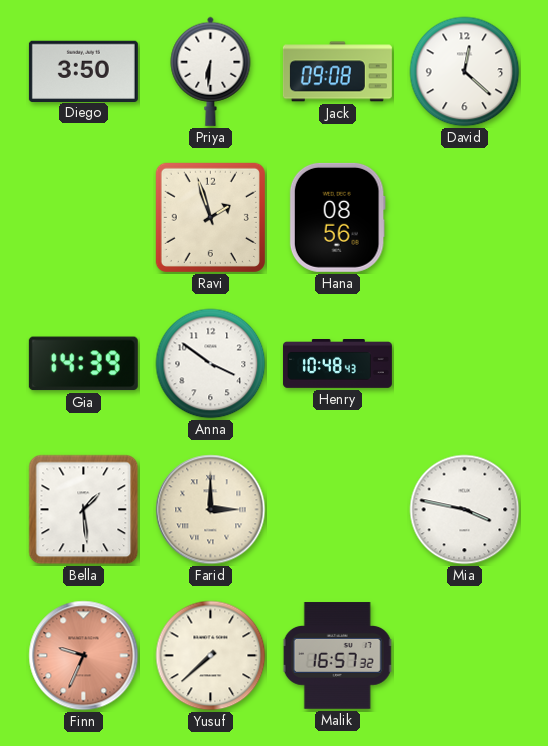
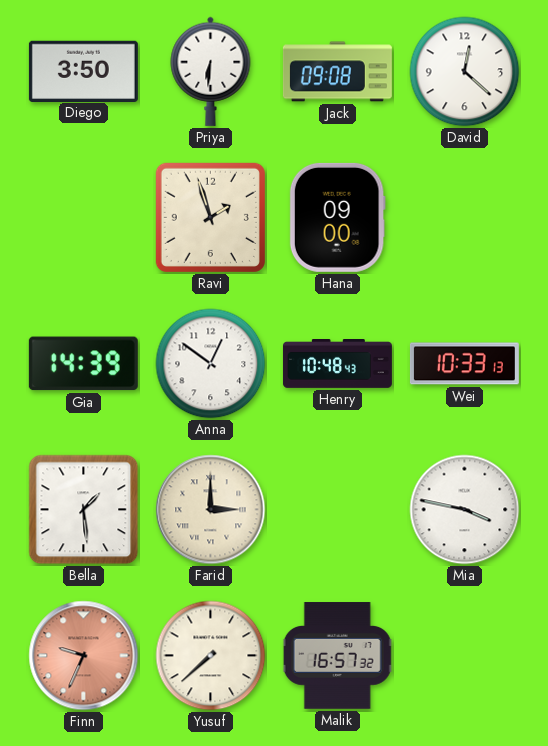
Hana: 08:56 -> 09:00
Anna: 3:51 -> 12:51
Wei: none -> 10:33
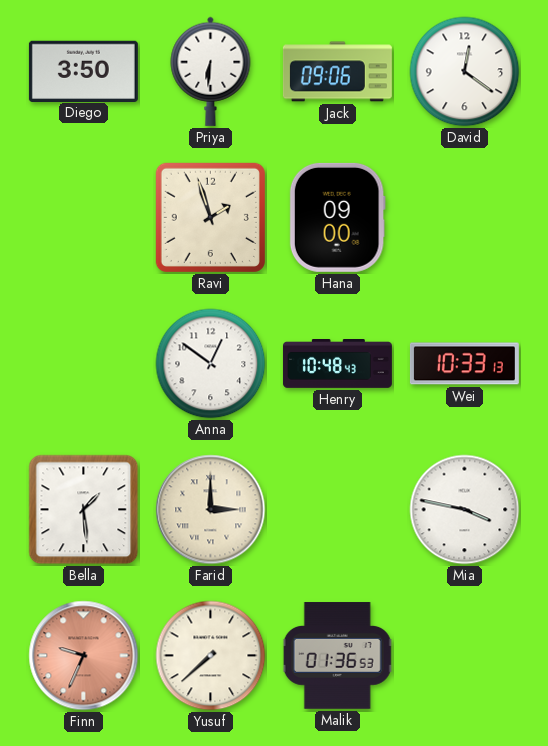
Jack: 09:08 -> 09:06
David: 12:22 -> 12:21
Gia: 14:39 -> none
Malik: 16:57 -> 01:36
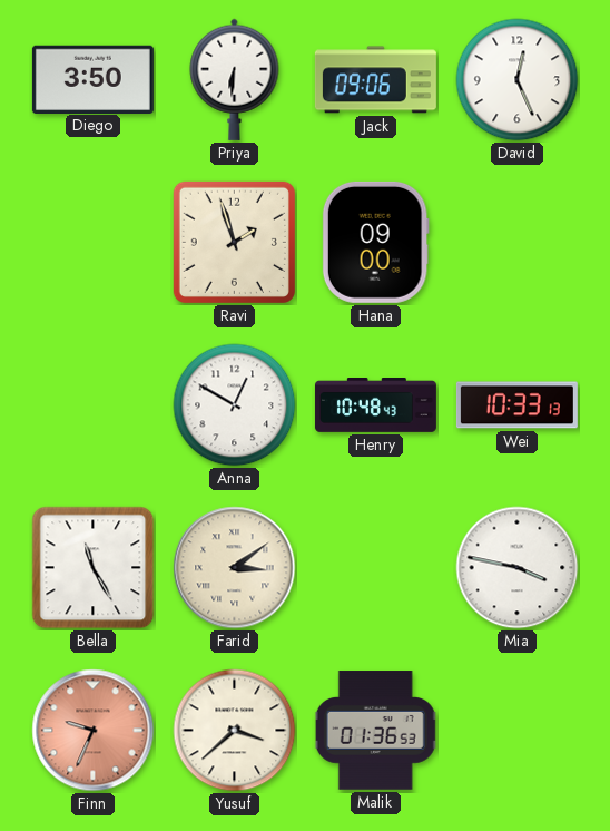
David: 12:21 -> 12:26
Anna: 12:51 -> 12:50
Bella: 1:29 -> 11:25
Farid: 3:00 -> 3:09
Yusuf: 7:38 -> 3:38
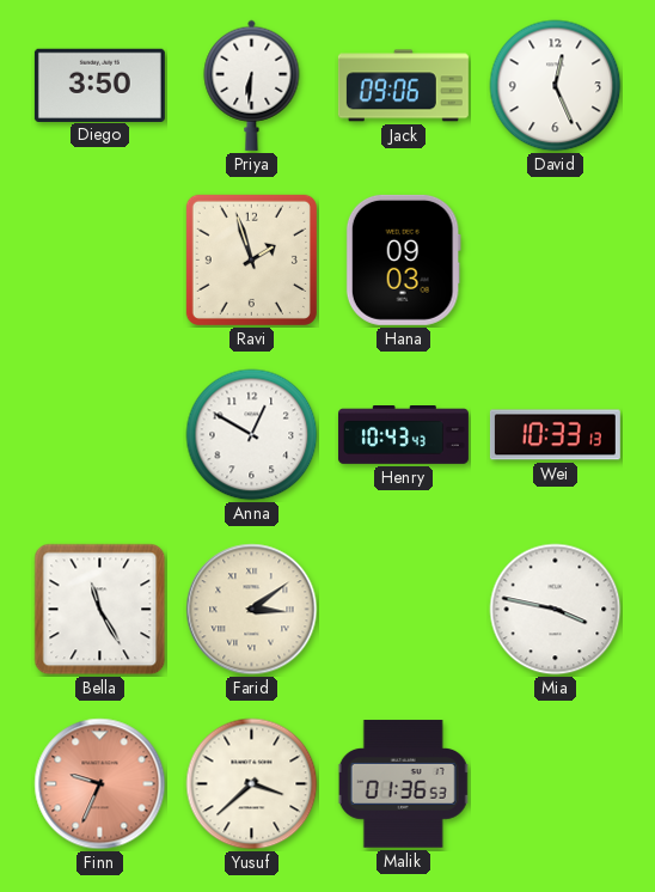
Hana: 09:00 -> 09:03
Henry: 10:48 -> 10:43
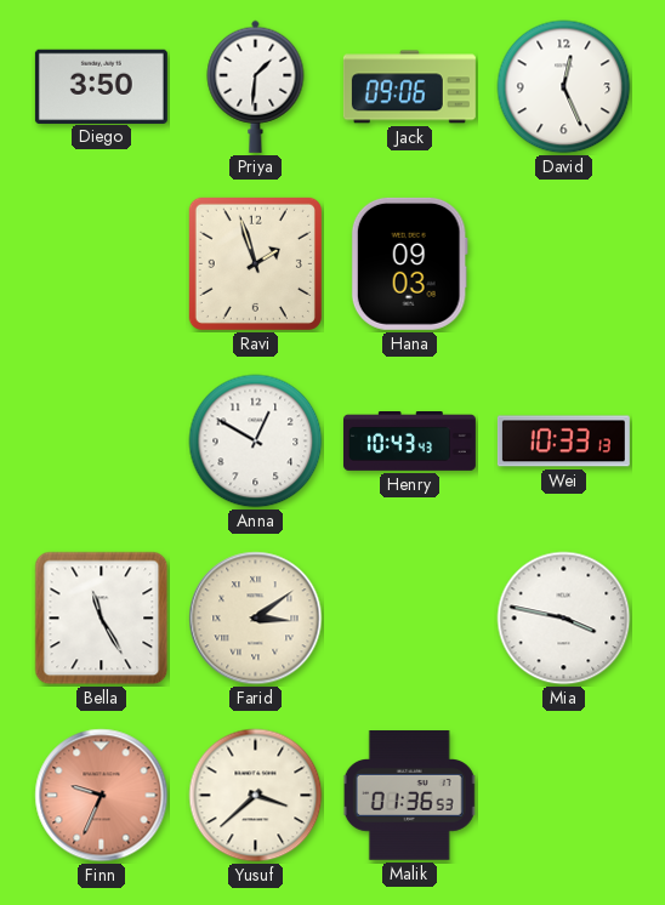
Priya: 6:31 -> 1:31
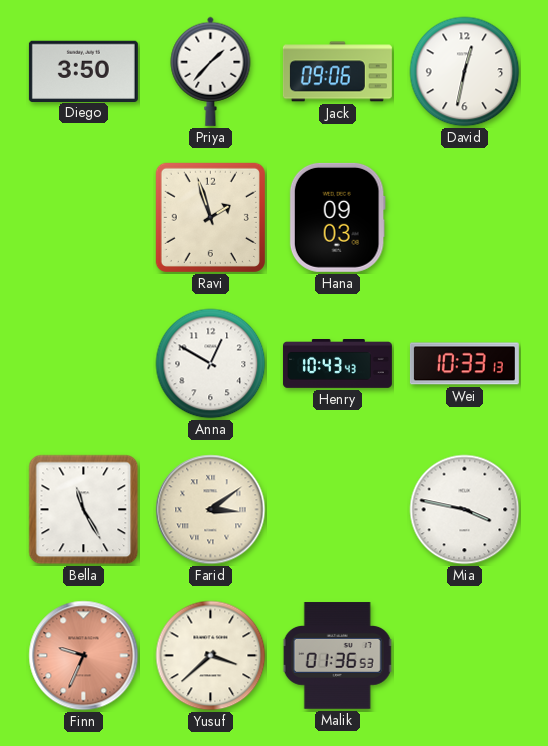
Priya: 1:31 -> 1:37
David: 12:26 -> 12:32
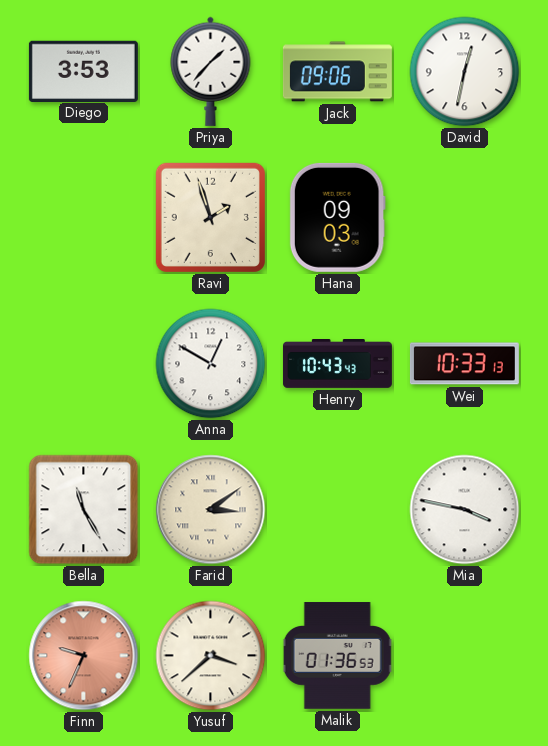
Diego: 3:50 -> 3:53
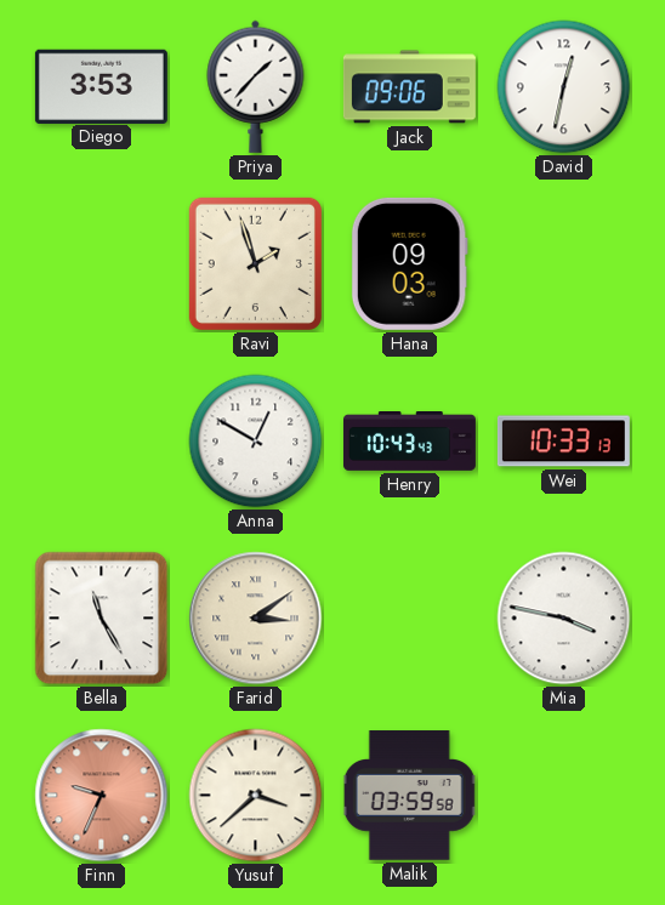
Malik: 01:36 -> 03:59
